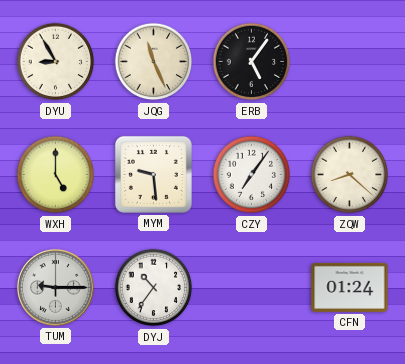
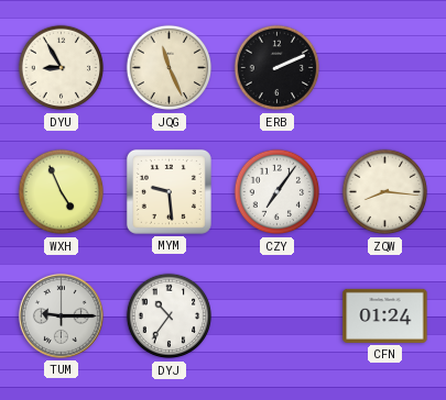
ERB: 5:06 -> 2:11
WXH: 5:00 -> 4:56
ZQW: 8:22 -> 8:16
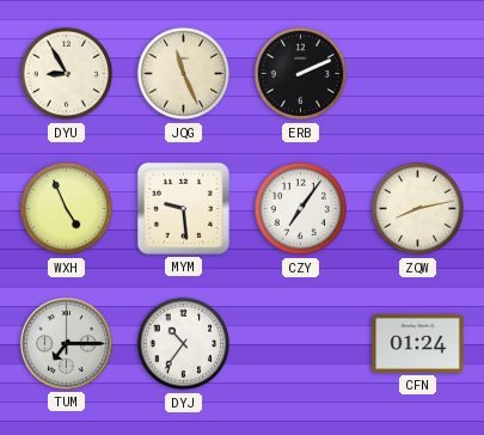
ZQW: 8:16 -> 8:13
TUM: 9:15 -> 7:15
